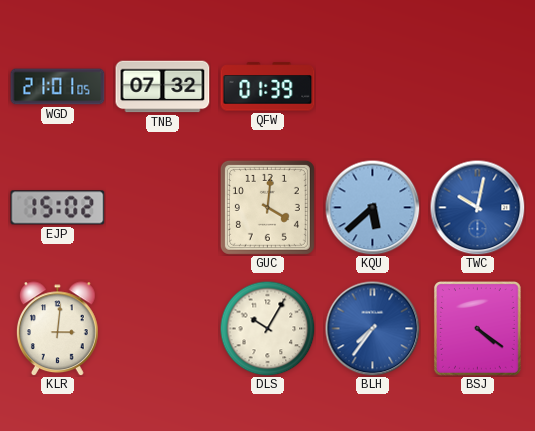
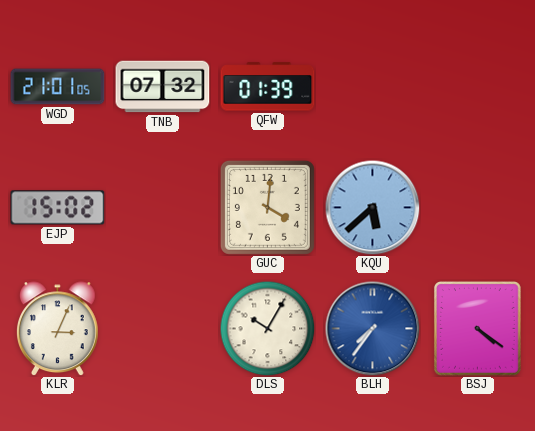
TWC: 10:02 -> none
KLR: 3:01 -> 3:04
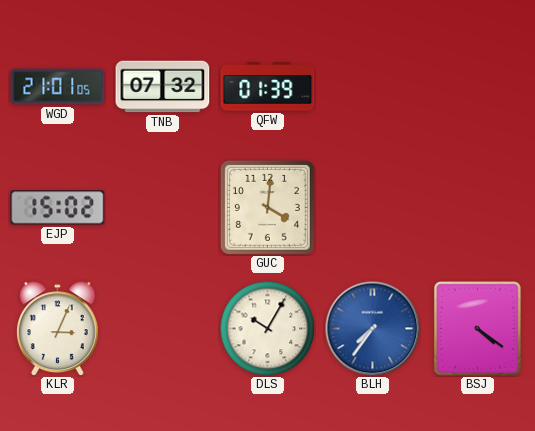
KQU: 5:38 -> none
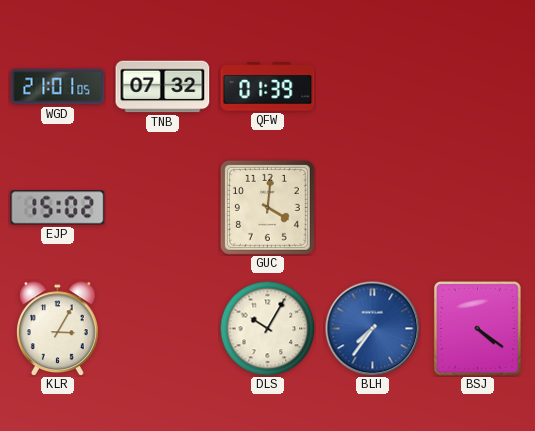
KLR: 3:04 -> 3:05
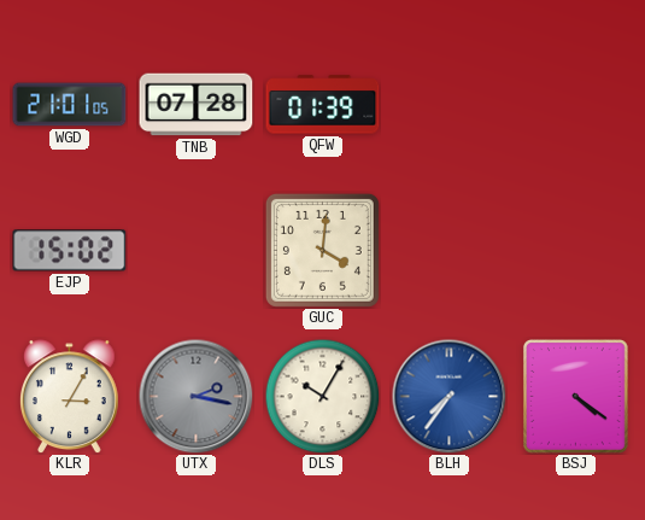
TNB: 07:32 -> 07:28
UTX: none -> 2:17
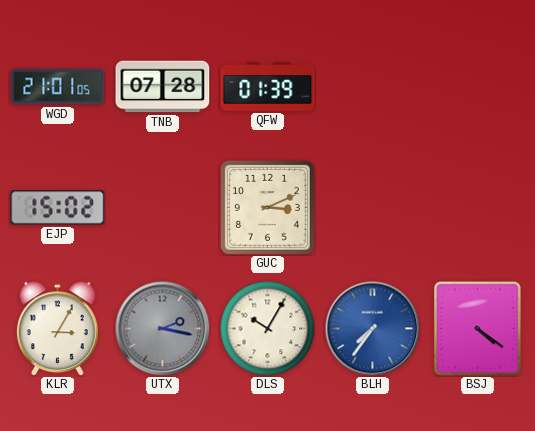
GUC: 4:01 -> 3:11
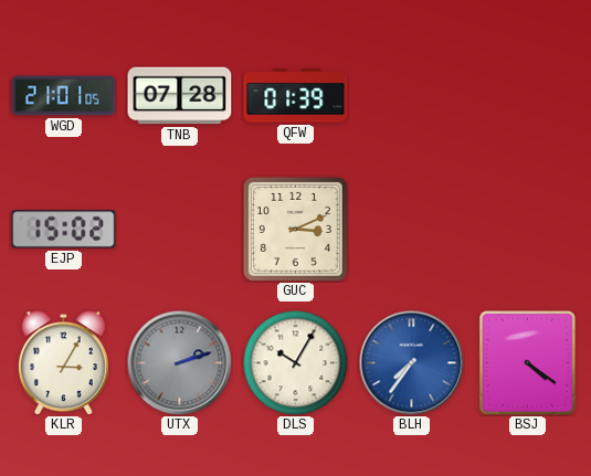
UTX: 2:17 -> 2:12
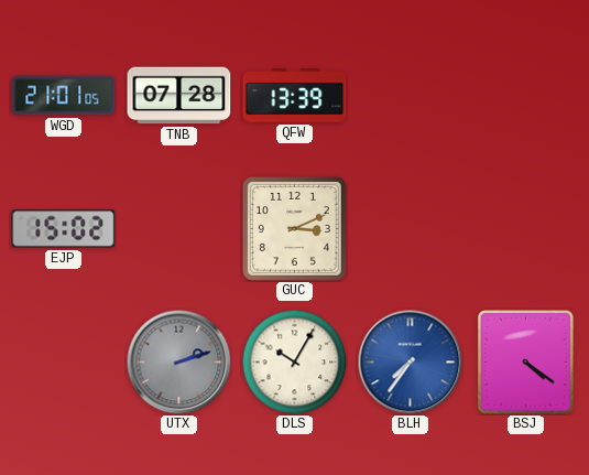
QFW: 01:39 -> 13:39
KLR: 3:05 -> none
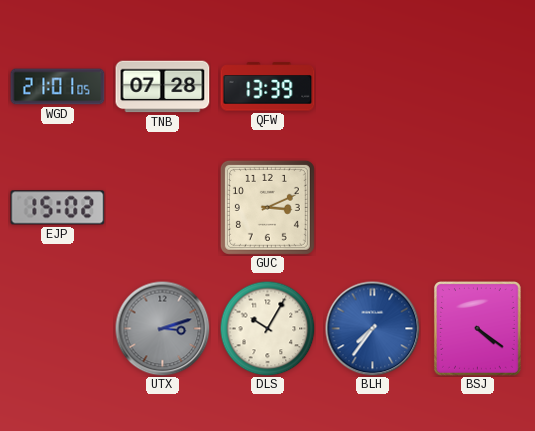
UTX: 2:12 -> 3:12
